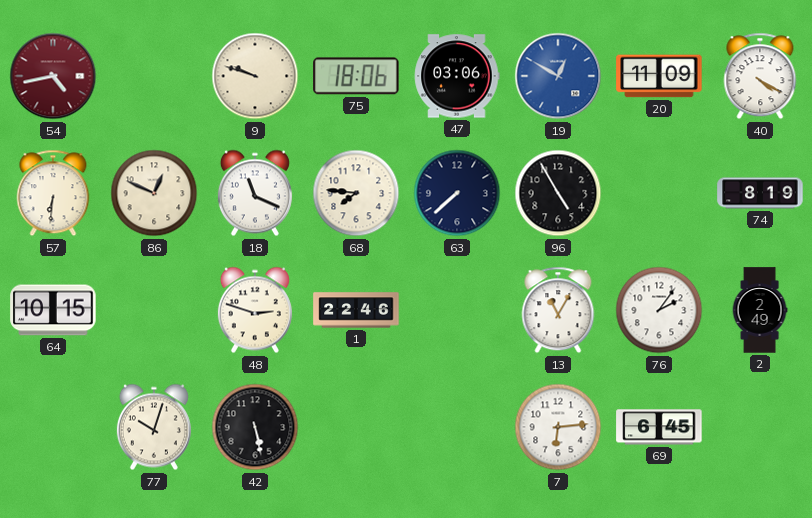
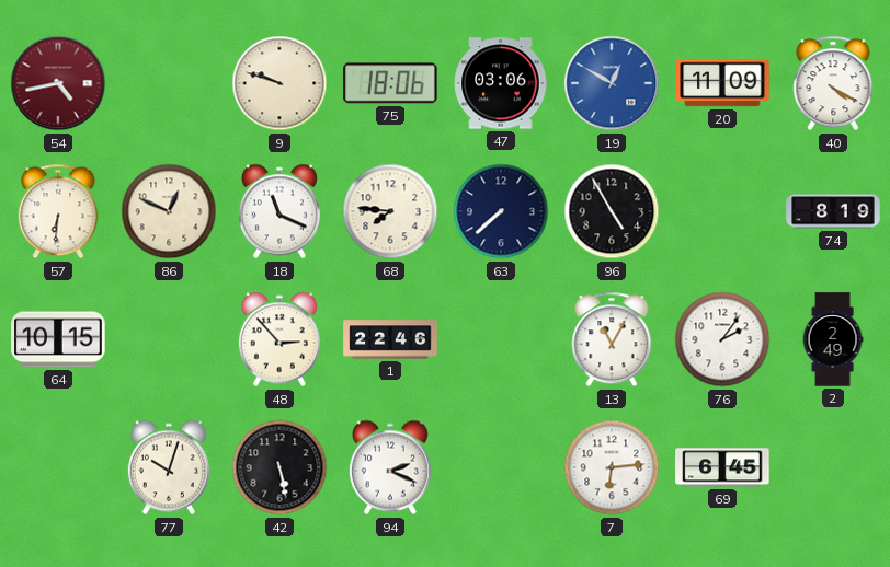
48: 2:48 -> 2:53
94: none -> 2:19
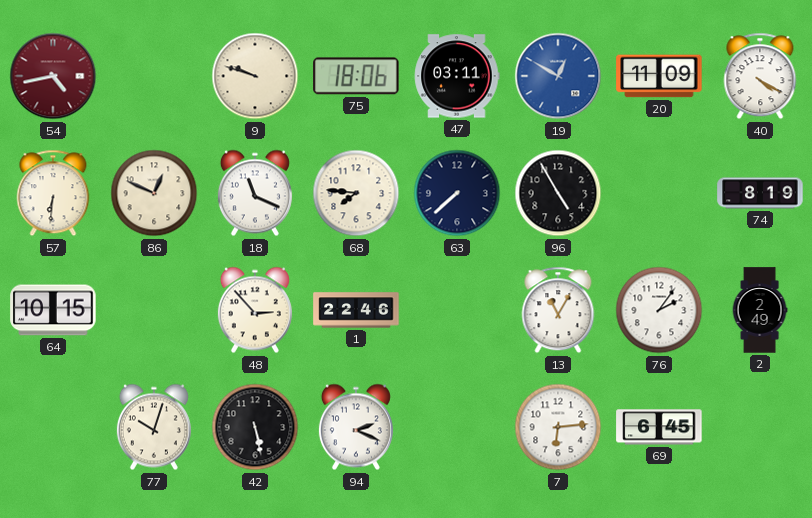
47: 03:06 -> 03:11
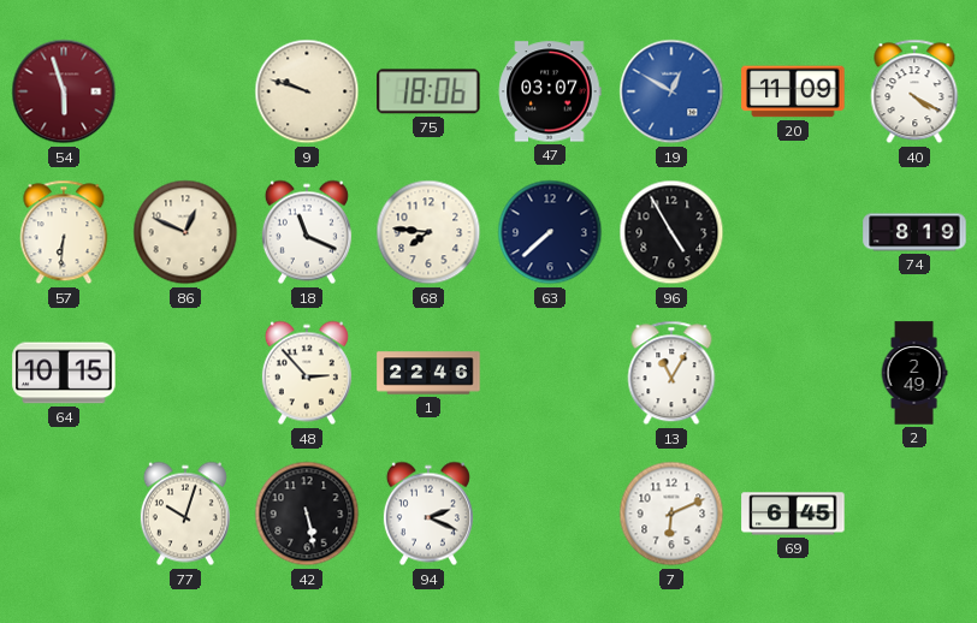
54: 4:43 -> 5:57
47: 03:11 -> 03:07
76: 2:06 -> none
7: 6:14 -> 6:11
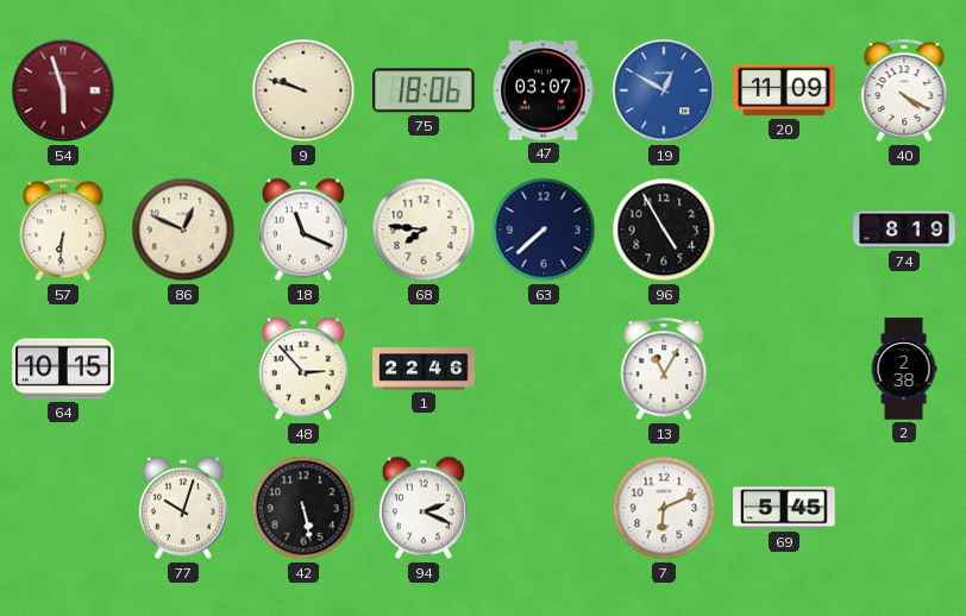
2: 2:49 -> 2:38
69: 6:45 -> 5:45
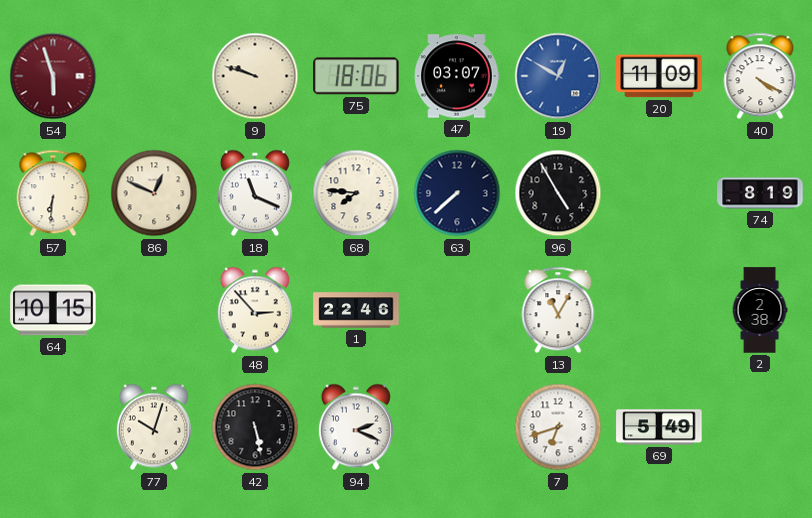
7: 6:11 -> 6:42
69: 5:45 -> 5:49
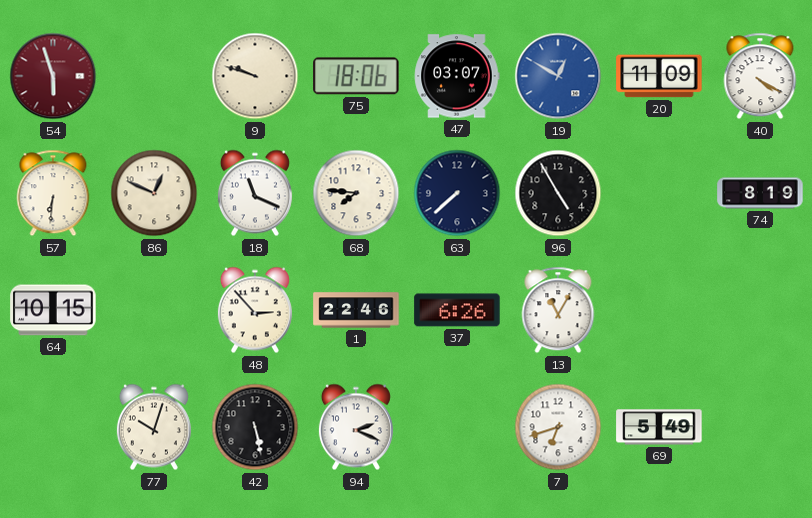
37: none -> 6:26
2: 2:38 -> none
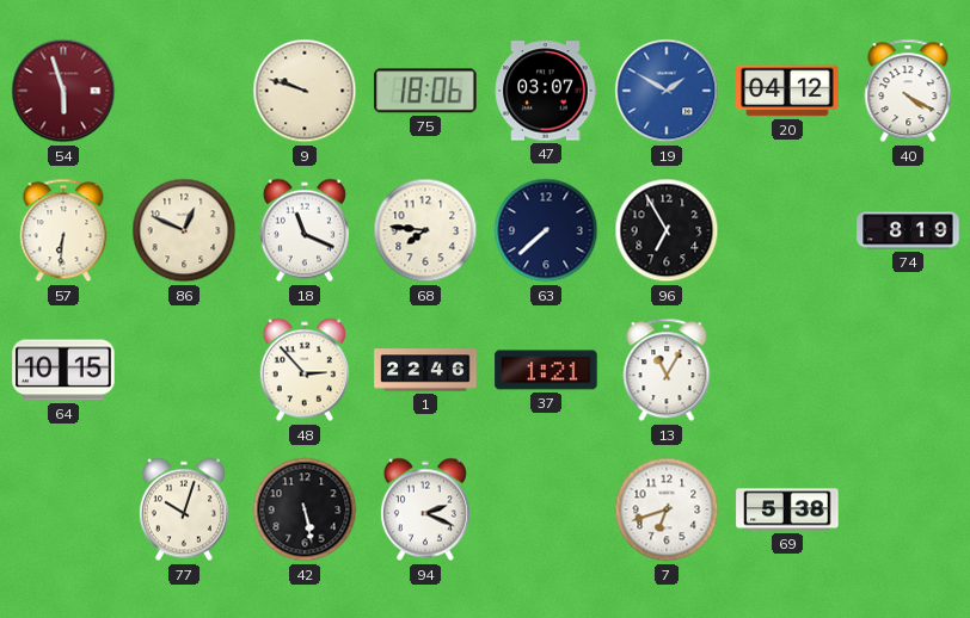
19: 12:50 -> 1:50
20: 11:09 -> 04:12
96: 4:55 -> 6:55
37: 6:26 -> 1:21
69: 5:49 -> 5:38
